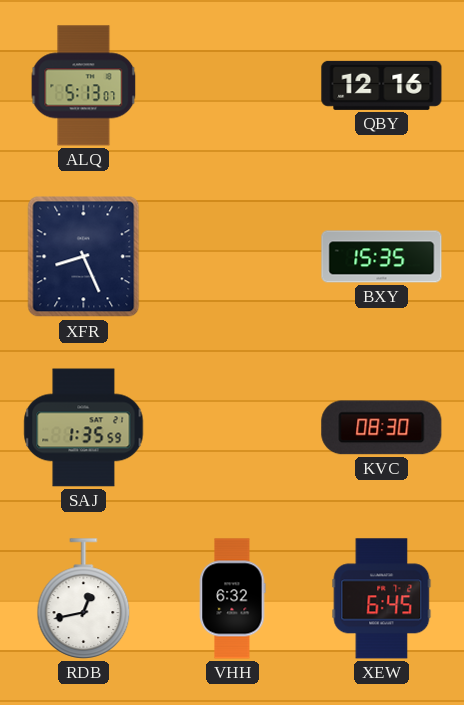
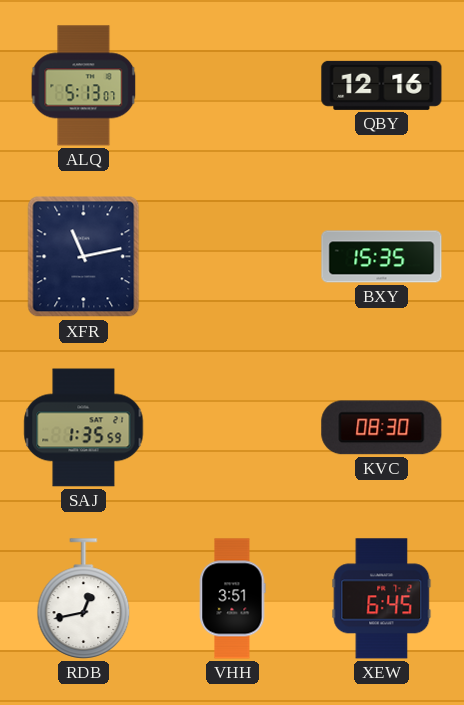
XFR: 8:26 -> 11:13
VHH: 6:32 -> 3:51
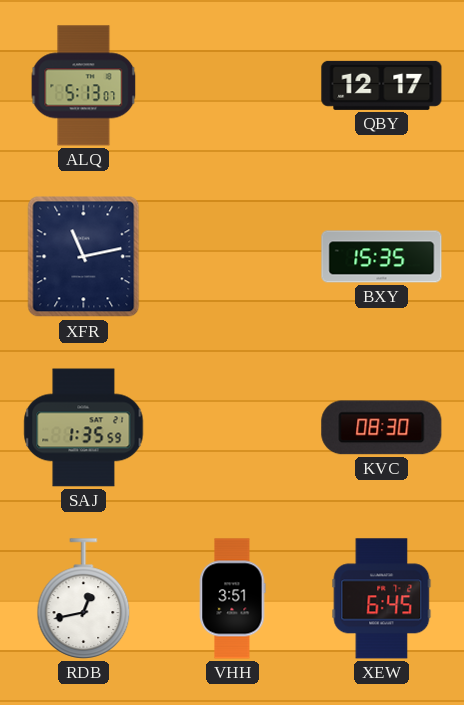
QBY: 12:16 -> 12:17
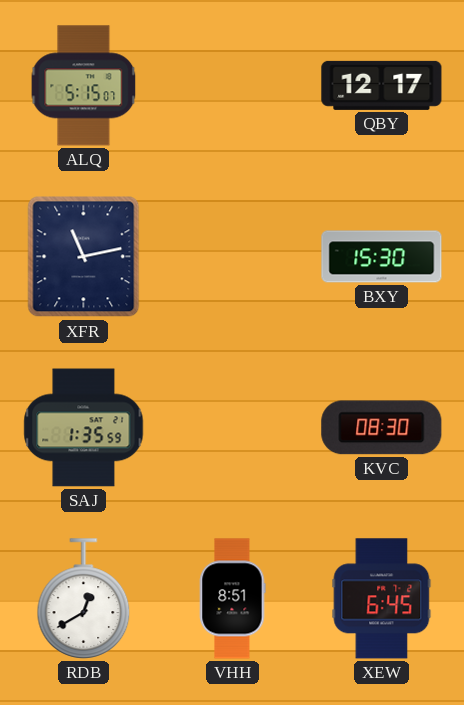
ALQ: 5:13 -> 5:15
BXY: 15:35 -> 15:30
RDB: 12:43 -> 12:40
VHH: 3:51 -> 8:51
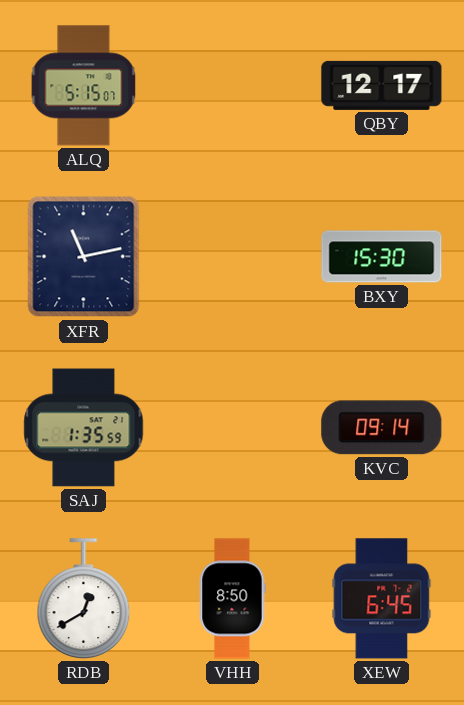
KVC: 08:30 -> 09:14
VHH: 8:51 -> 8:50
